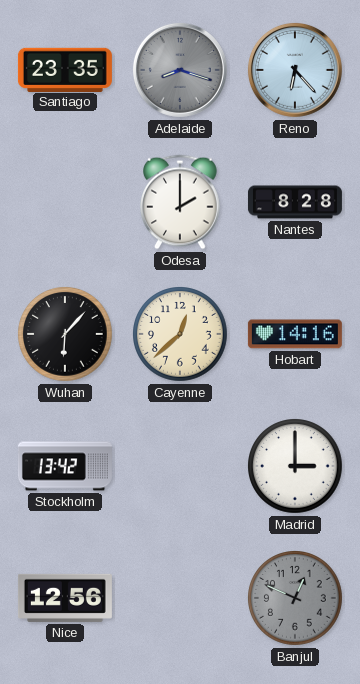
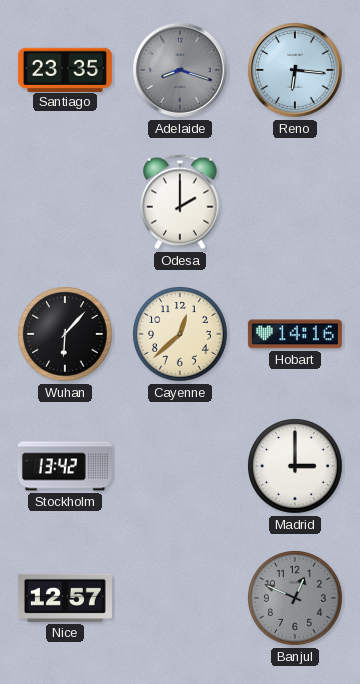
Reno: 6:23 -> 6:16
Nantes: 8:28 -> none
Nice: 12:56 -> 12:57
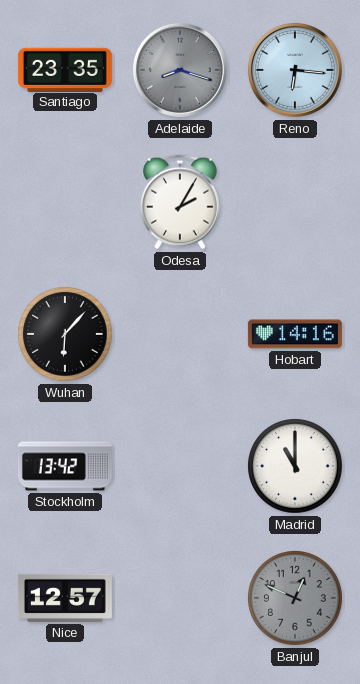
Odesa: 2:00 -> 2:05
Cayenne: 12:38 -> none
Madrid: 3:00 -> 11:00
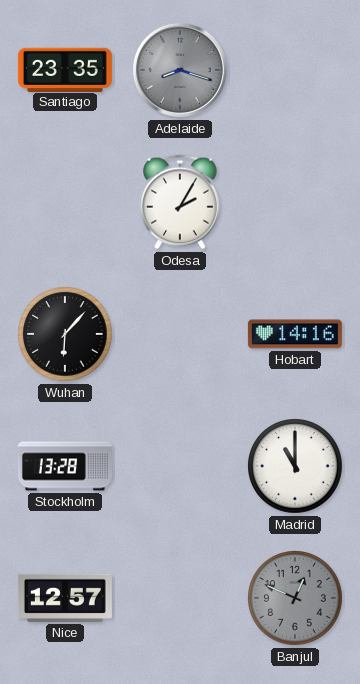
Reno: 6:16 -> none
Stockholm: 13:42 -> 13:28
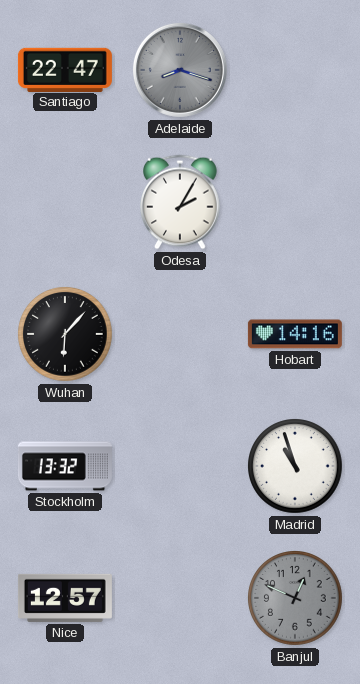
Santiago: 23:35 -> 22:47
Stockholm: 13:28 -> 13:32
Madrid: 11:00 -> 10:57
